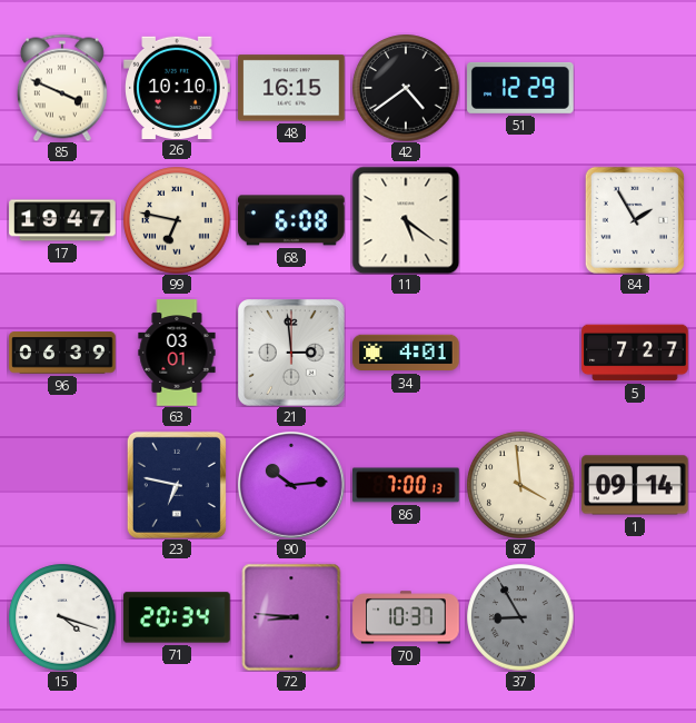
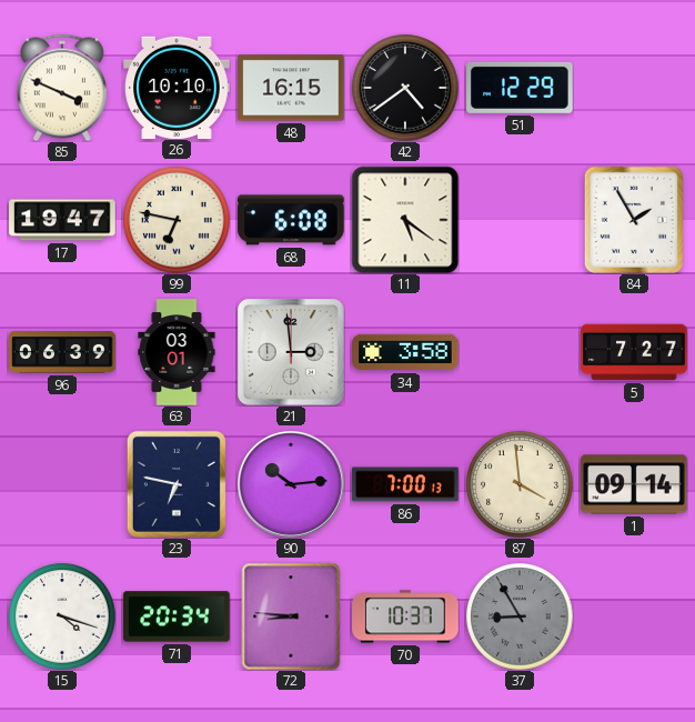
34: 4:01 -> 3:58
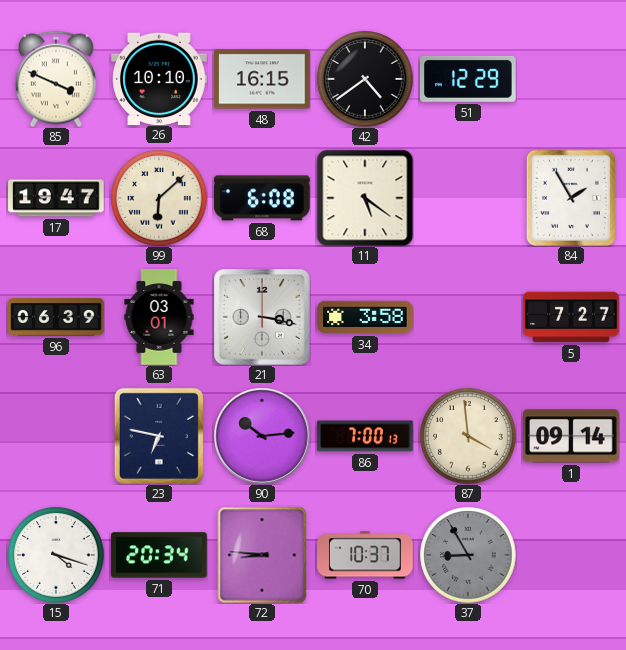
99: 6:47 -> 6:08
21: 2:59 -> 3:17
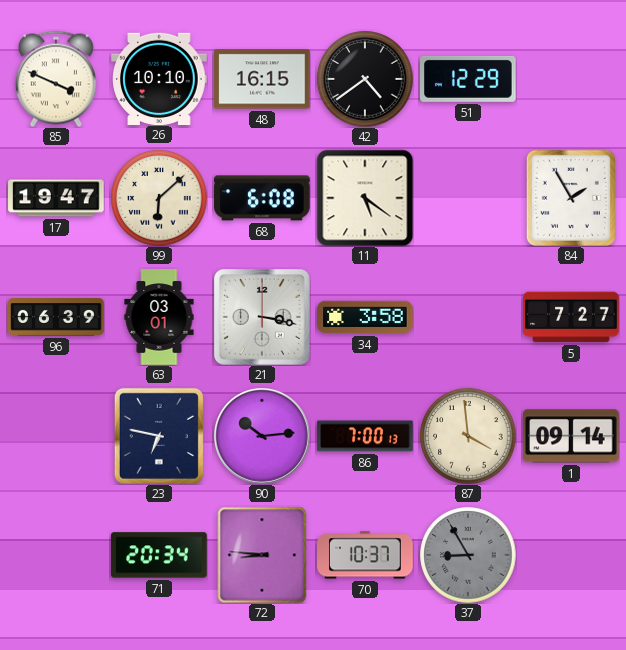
15: 4:18 -> none
